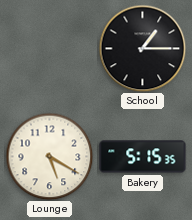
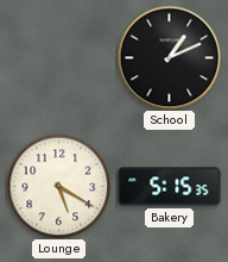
School: 1:15 -> 1:11
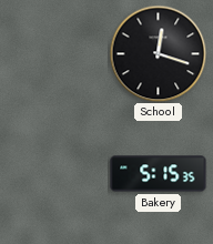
School: 1:11 -> 12:18
Lounge: 5:20 -> none
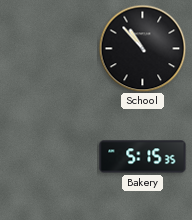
School: 12:18 -> 10:53
